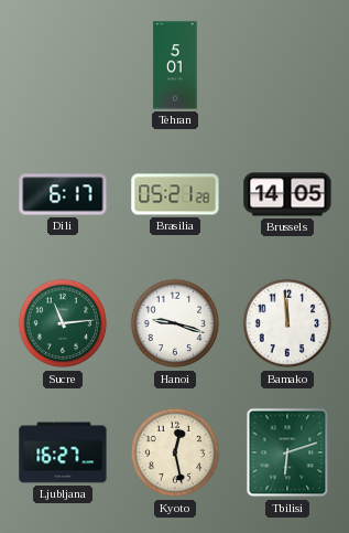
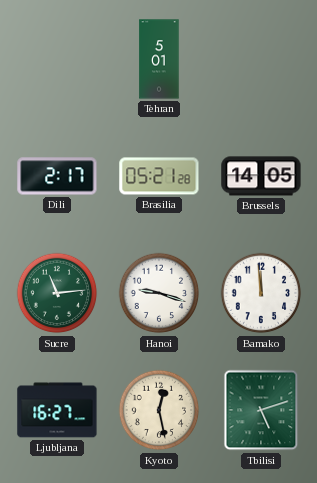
Dili: 6:17 -> 2:17
Tbilisi: 6:12 -> 5:12
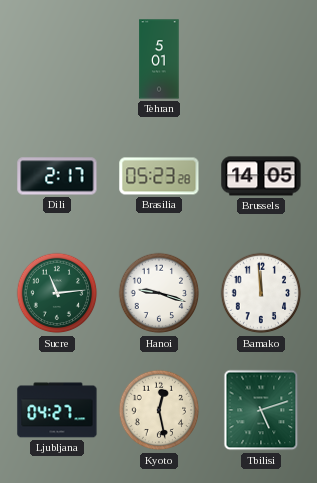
Brasilia: 05:21 -> 05:23
Ljubljana: 16:27 -> 04:27
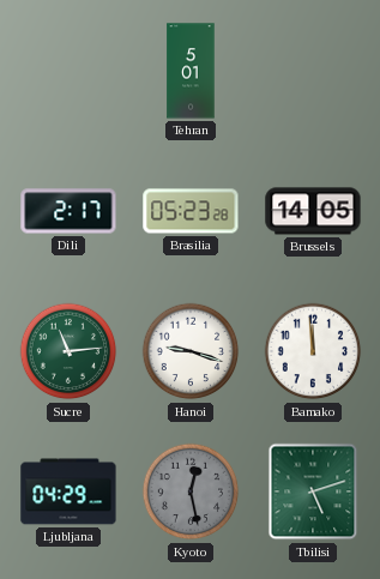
Ljubljana: 04:27 -> 04:29
Kyoto dial: cream -> grey
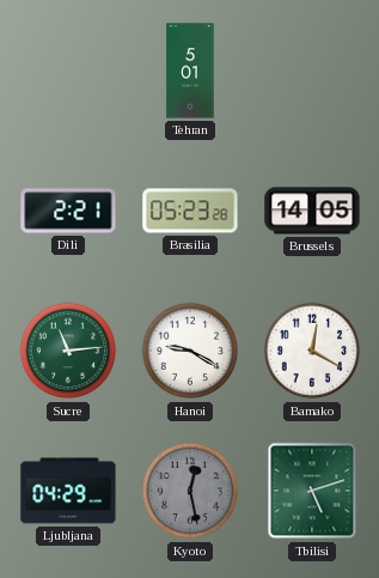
Dili: 2:17 -> 2:21
Hanoi: 9:18 -> 9:20
Bamako: 11:59 -> 12:20
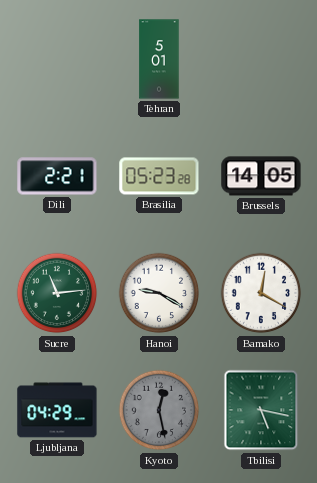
Tbilisi: 5:12 -> 5:17
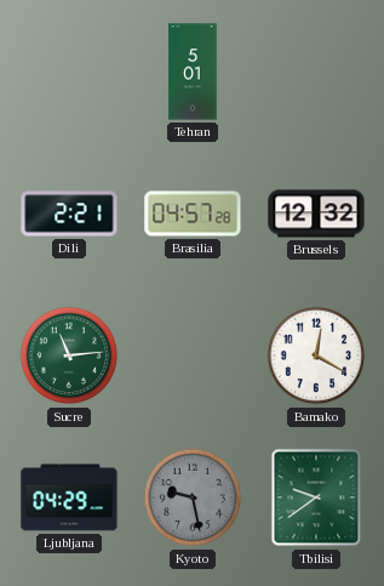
Brasilia: 05:23 -> 04:57
Brussels: 14:05 -> 12:32
Hanoi: 9:20 -> none
Kyoto: 12:28 -> 9:28
Tbilisi: 5:17 -> 9:39
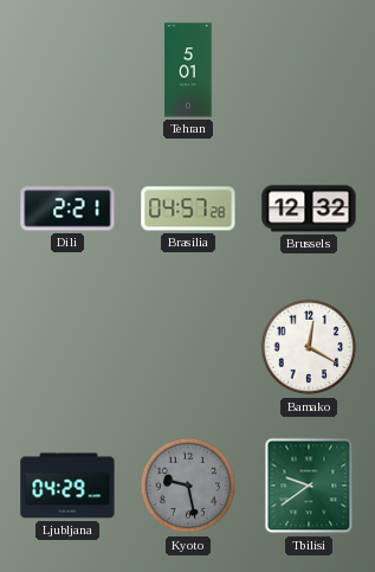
Sucre: 11:14 -> none
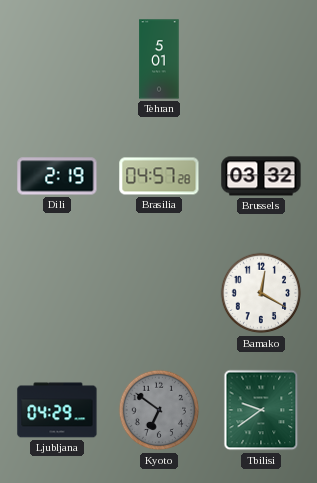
Dili: 2:21 -> 2:19
Brussels: 12:32 -> 03:32
Kyoto: 9:28 -> 6:51
